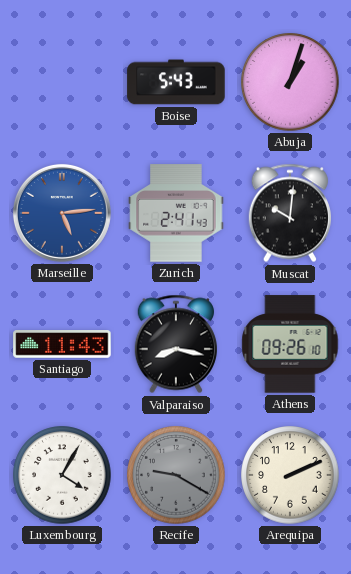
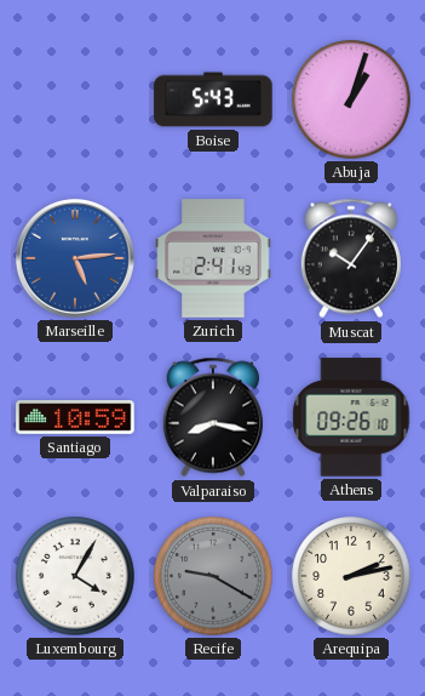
Muscat: 10:01 -> 10:06
Santiago: 11:43 -> 10:59
Arequipa: 2:11 -> 2:13
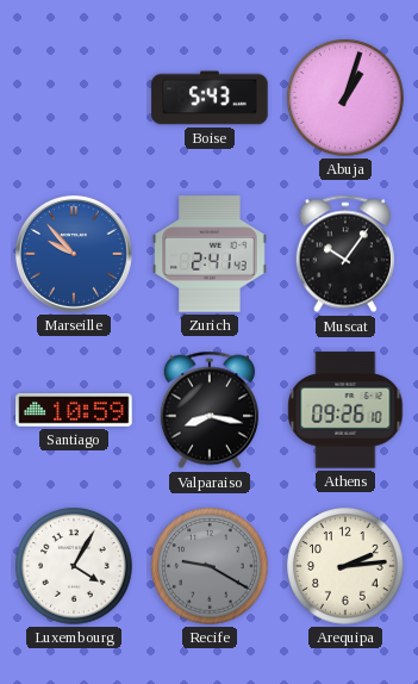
Marseille: 5:14 -> 9:53
Arequipa: 2:13 -> 2:14
